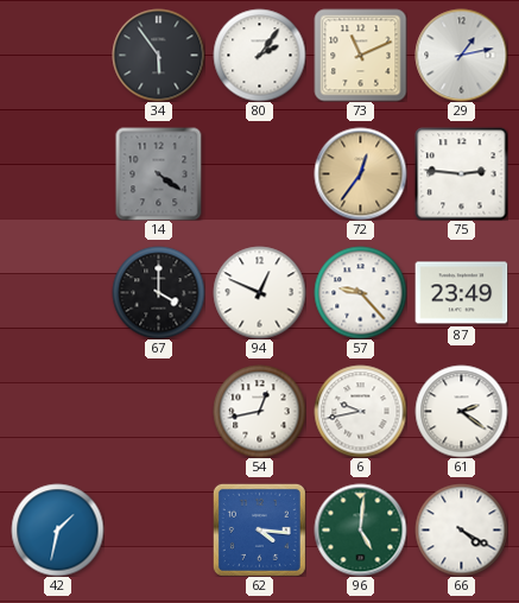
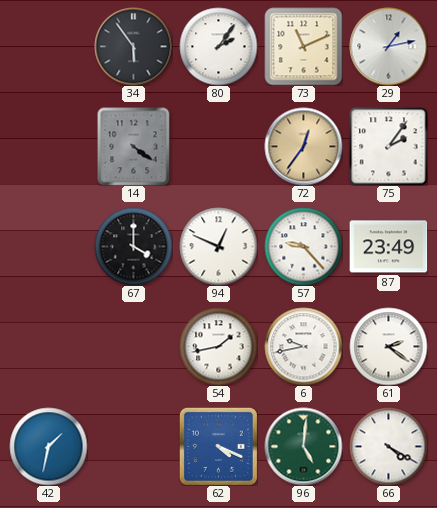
75: 2:46 -> 2:06
54: 12:43 -> 1:43
62: 4:16 -> 4:19
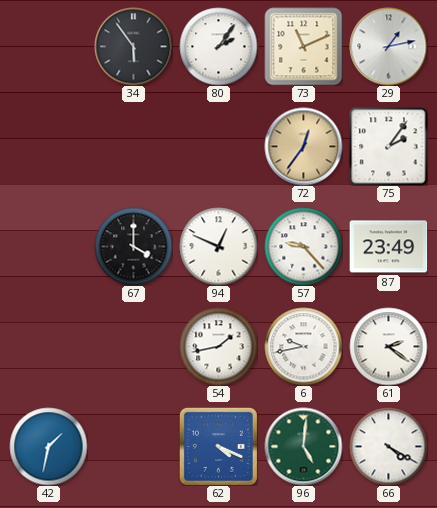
14: 4:21 -> none
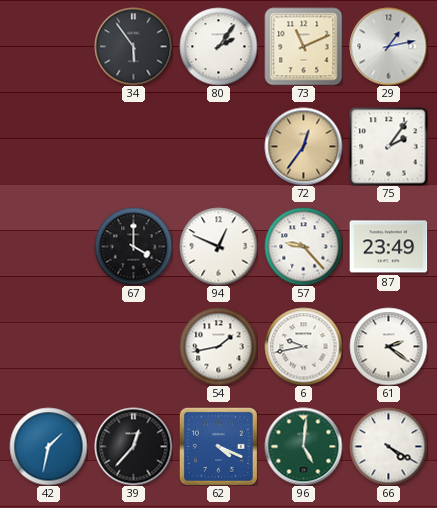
39: none -> 12:37
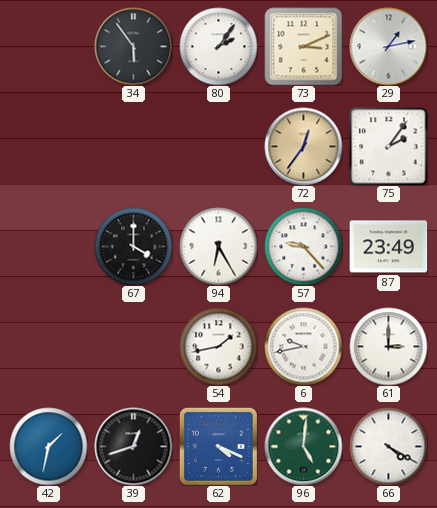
73: 11:11 -> 3:11
94: 12:49 -> 6:25
61: 2:21 -> 3:00
39: 12:37 -> 12:42
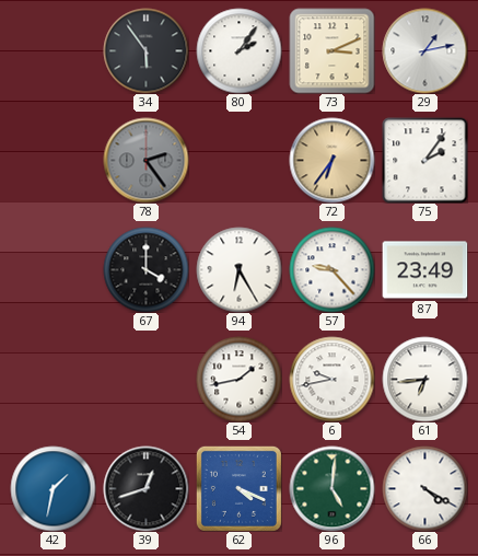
78: none -> 2:24
72: 12:36 -> 6:36
61: 3:00 -> 6:44
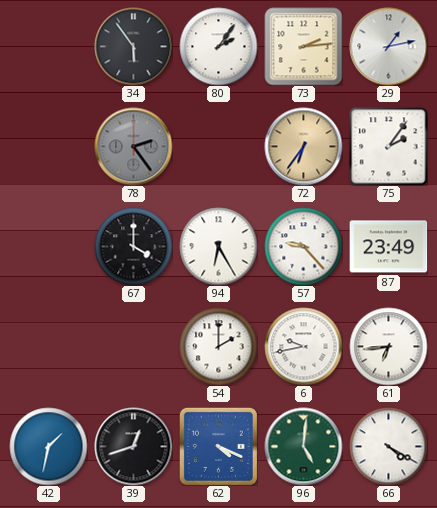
73: 3:11 -> 2:14
54: 1:43 -> 2:00
